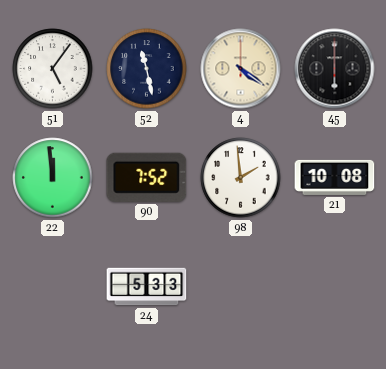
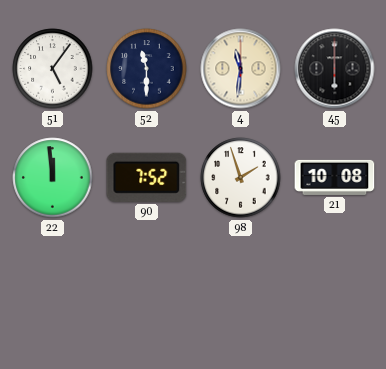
52: 11:28 -> 11:30
4: 4:21 -> 11:31
98: 1:59 -> 1:57
24: 5:33 -> none
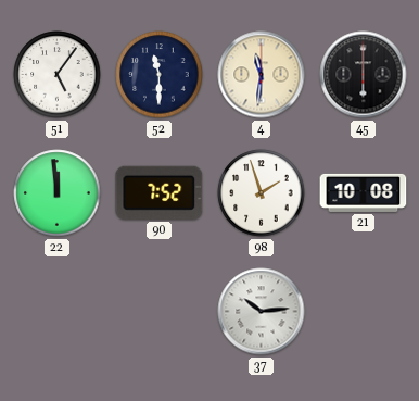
37: none -> 10:14
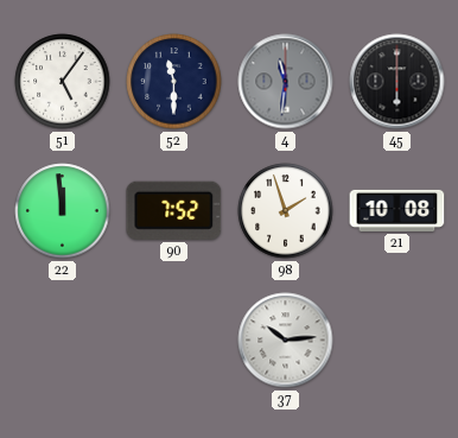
4 dial: cream -> grey
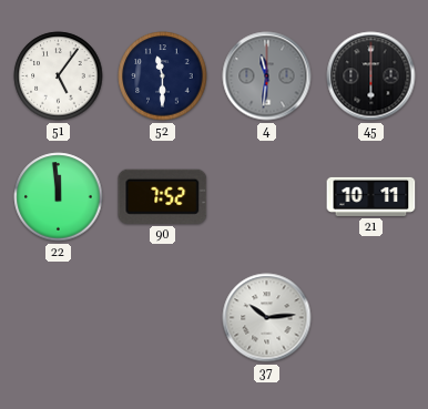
98: 1:57 -> none
21: 10:08 -> 10:11
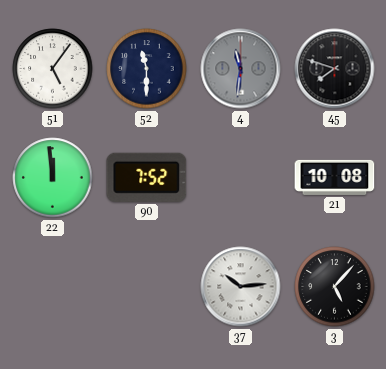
45: 6:00 -> 7:48
21: 10:11 -> 10:08
3: none -> 5:07
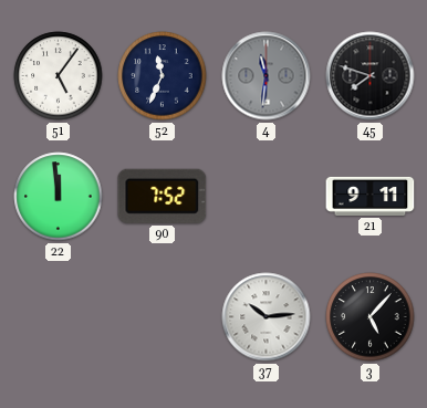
52: 11:30 -> 11:34
21: 10:08 -> 9:11
